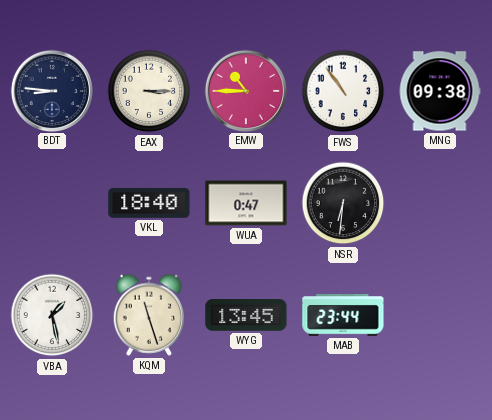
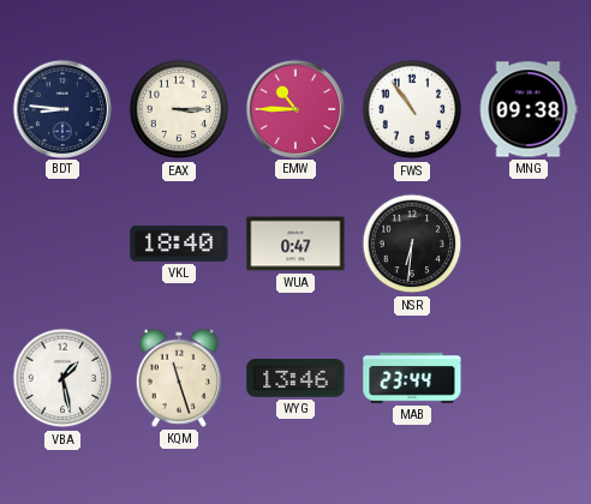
WYG: 13:45 -> 13:46
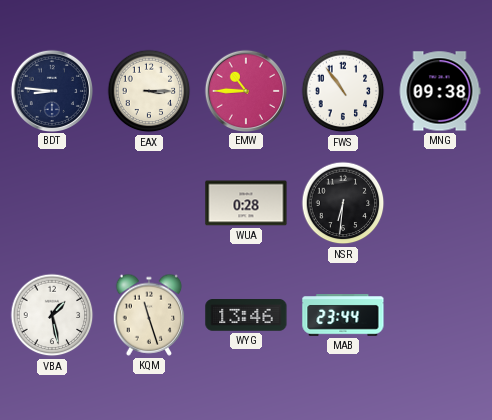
VKL: 18:40 -> none
WUA: 0:47 -> 0:28
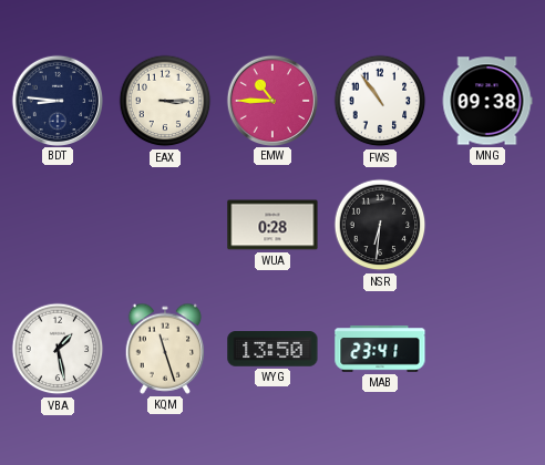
WYG: 13:46 -> 13:50
MAB: 23:44 -> 23:41
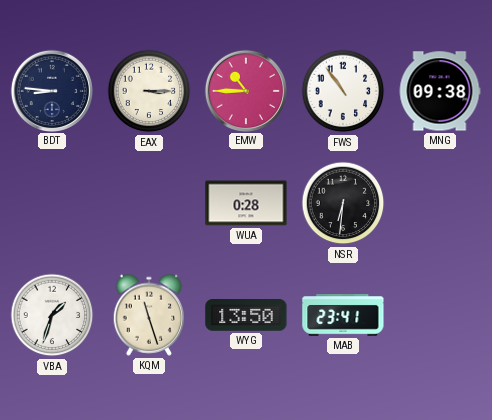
VBA: 1:28 -> 1:33
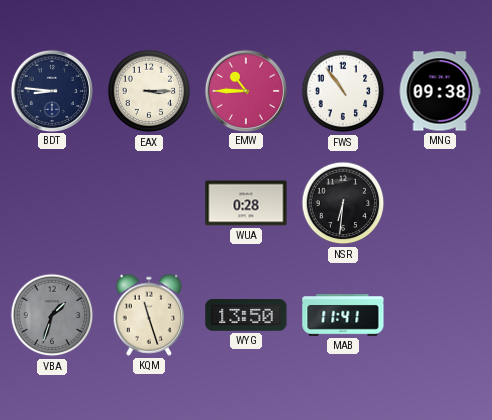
VBA dial: white -> grey
MAB: 23:41 -> 11:41
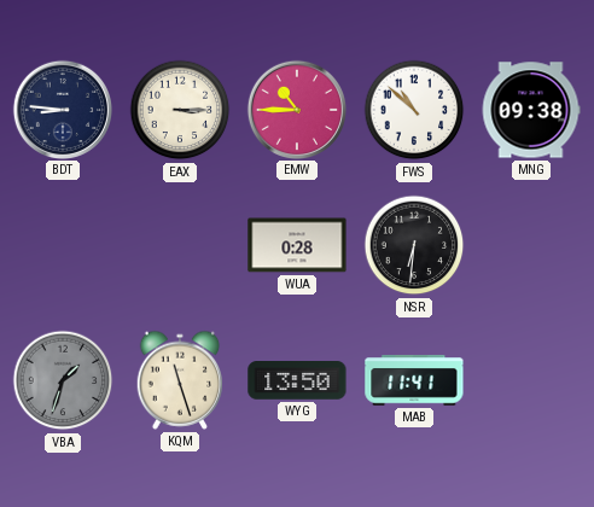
FWS: 10:54 -> 10:52
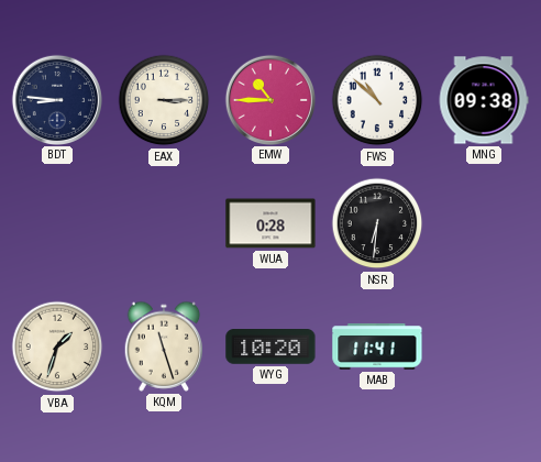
VBA dial: grey -> cream
WYG: 13:50 -> 10:20
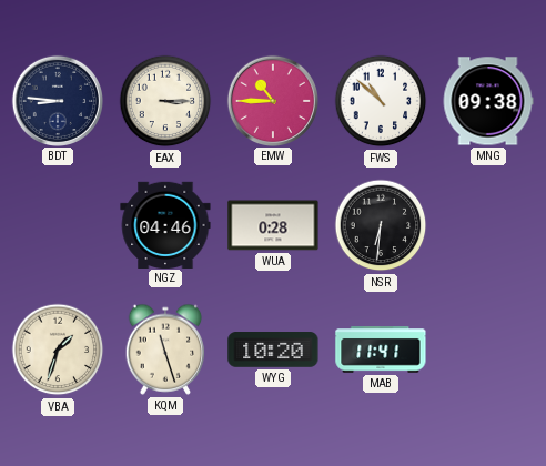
NGZ: none -> 04:46
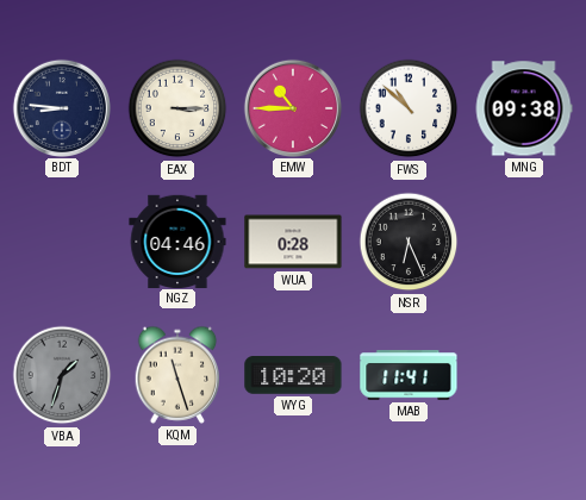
NSR: 6:31 -> 6:26
VBA dial: cream -> grey
